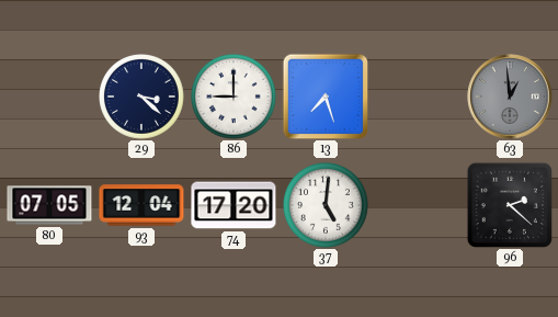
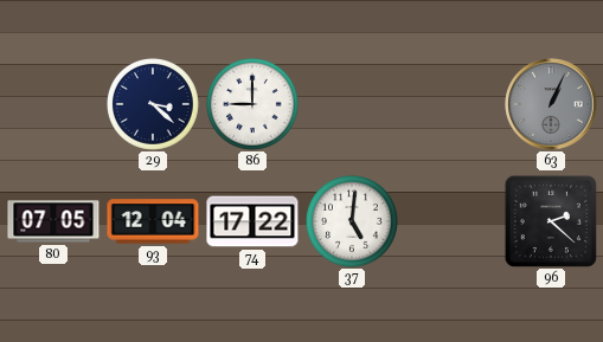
13: 7:27 -> none
63: 12:59 -> 1:04
74: 17:20 -> 17:22
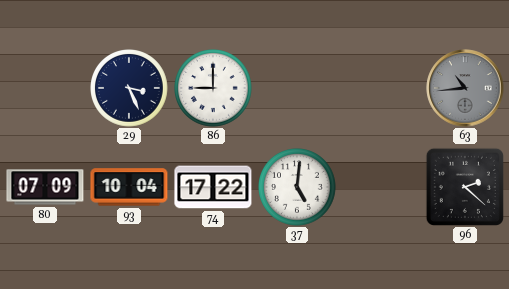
29: 3:22 -> 3:26
63: 1:04 -> 10:44
80: 07:05 -> 07:09
93: 12:04 -> 10:04
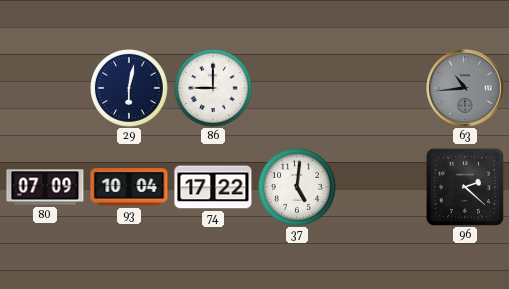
29: 3:26 -> 6:02
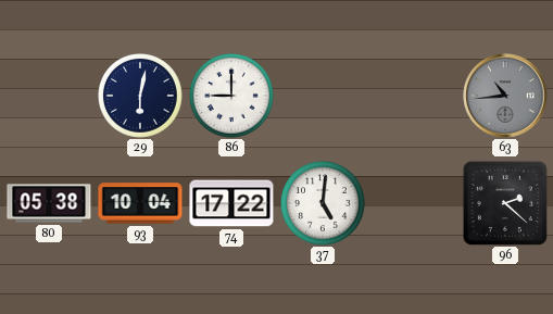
80: 07:09 -> 05:38
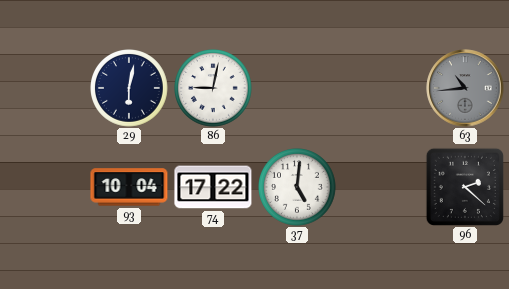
86: 9:00 -> 9:02
80: 05:38 -> none
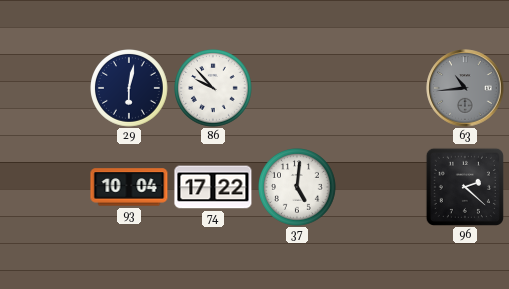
86: 9:02 -> 9:53
